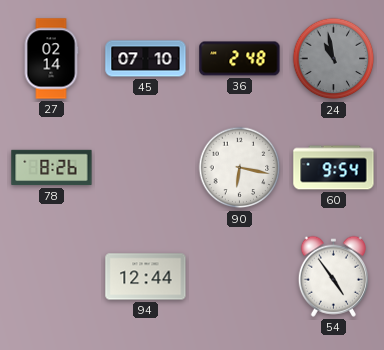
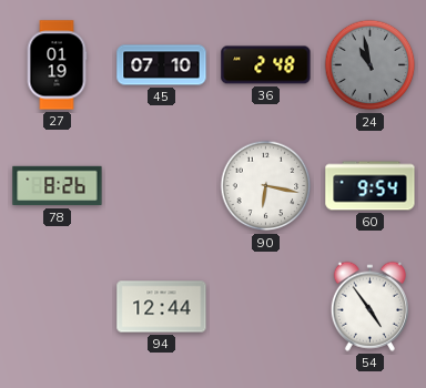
27: 02:14 -> 01:19
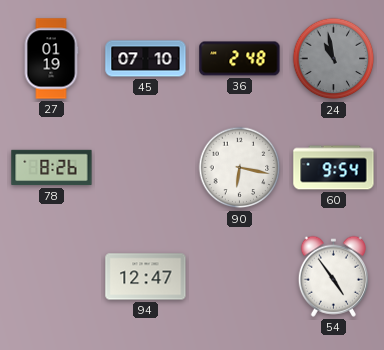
94: 12:44 -> 12:47
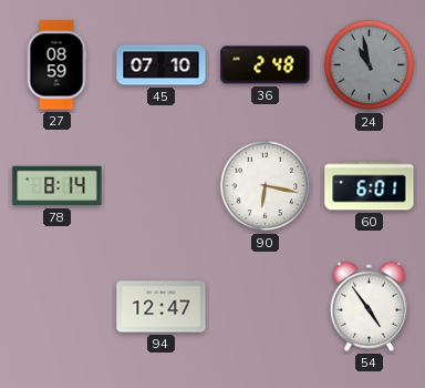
27: 01:19 -> 08:59
78: 8:26 -> 8:14
60: 9:54 -> 6:01
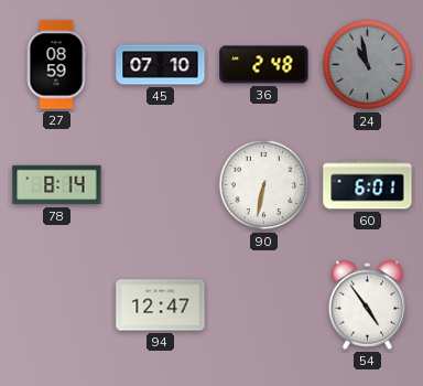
90: 6:17 -> 6:32
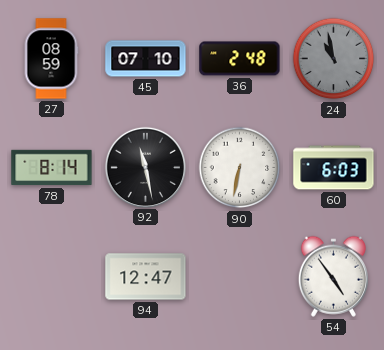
92: none -> 11:28
60: 6:01 -> 6:03
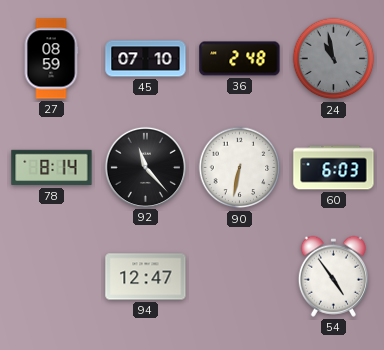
92: 11:28 -> 11:23
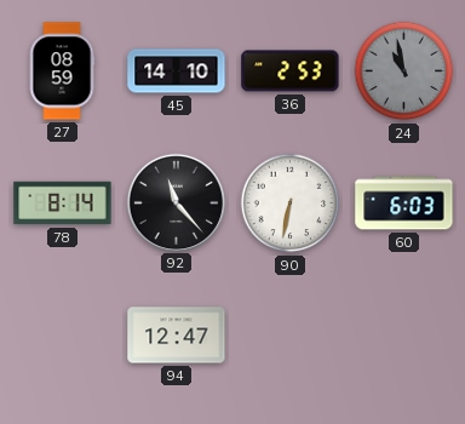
45: 07:10 -> 14:10
36: 2:48 -> 2:53
54: 4:54 -> none
